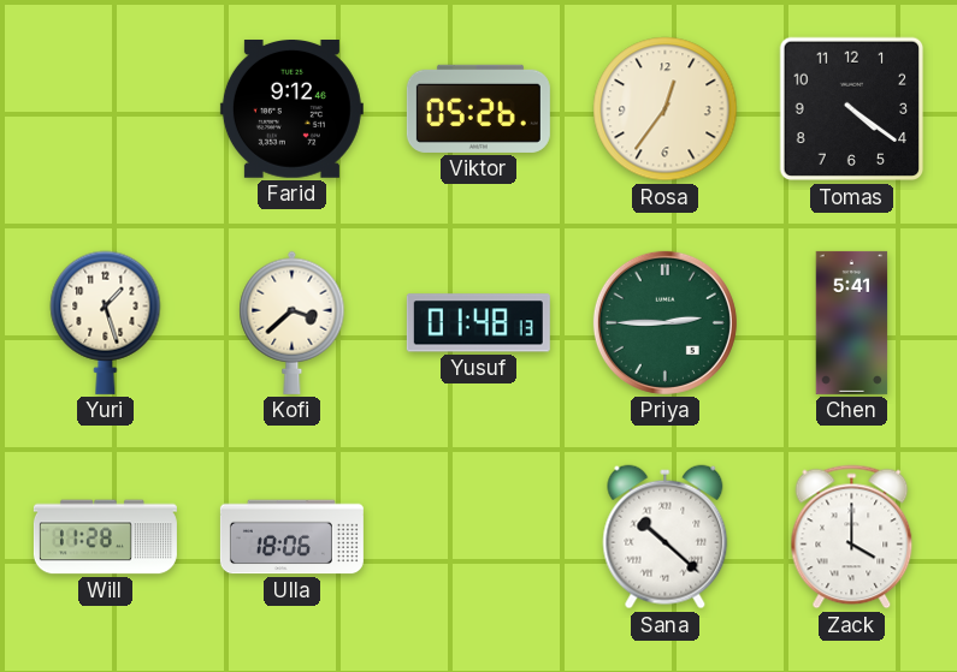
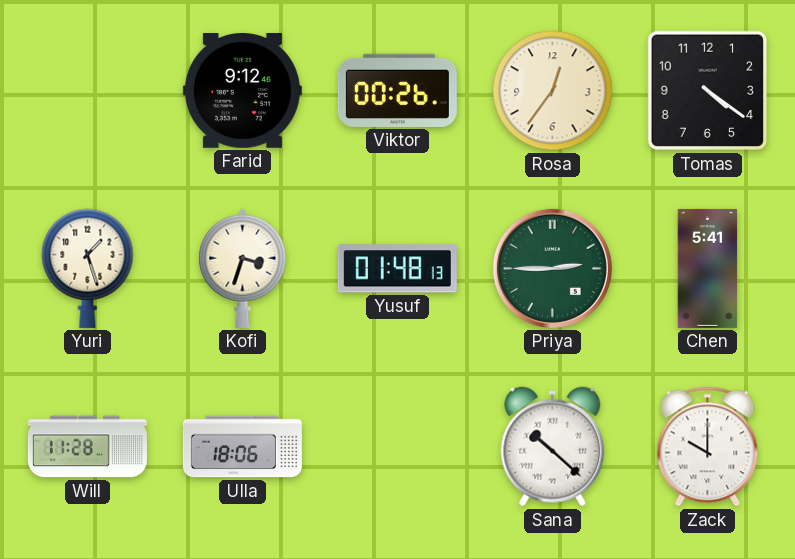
Viktor: 05:26 -> 00:26
Kofi: 3:38 -> 3:33
Zack: 4:00 -> 10:00
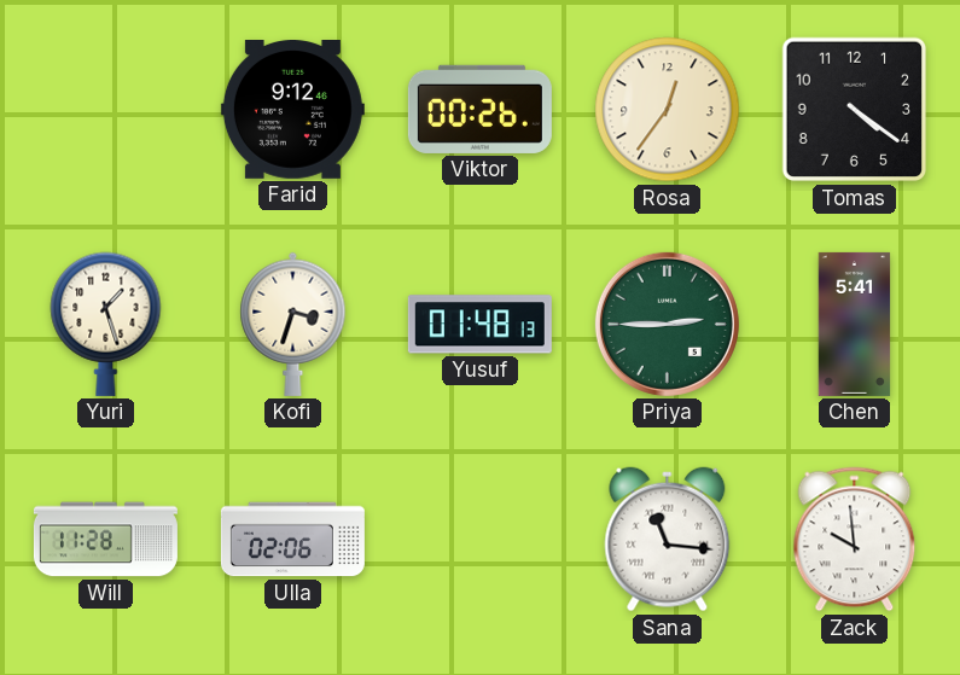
Ulla: 18:06 -> 02:06
Sana: 10:22 -> 11:16
Zack: 10:00 -> 9:59
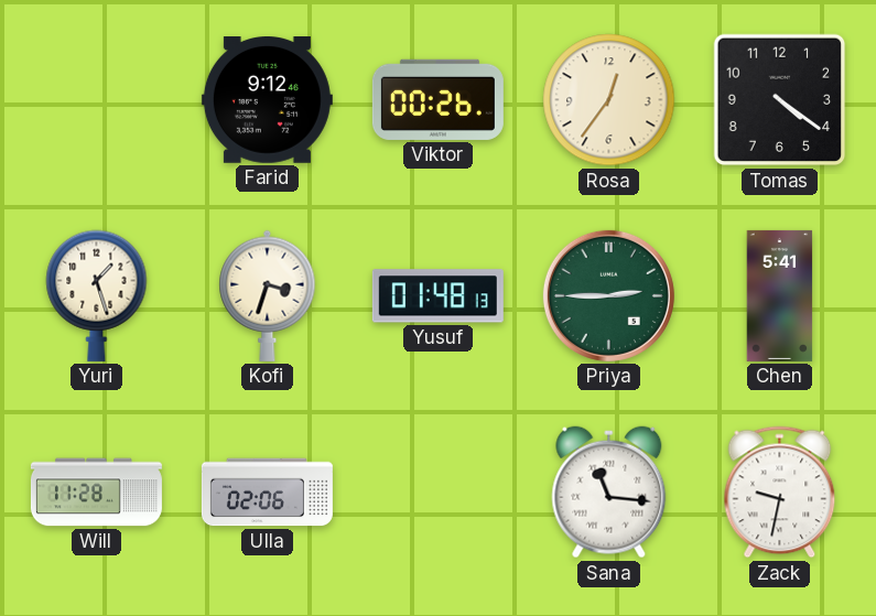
Zack: 9:59 -> 9:32
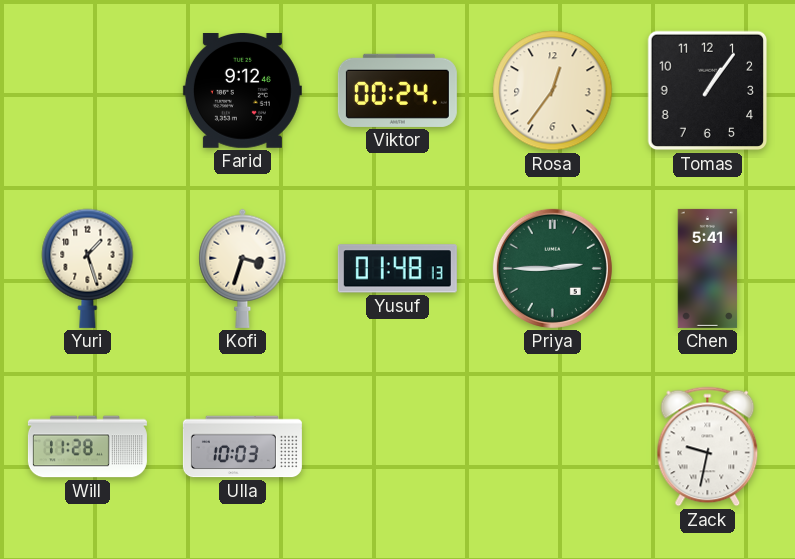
Viktor: 00:26 -> 00:24
Tomas: 4:21 -> 1:06
Ulla: 02:06 -> 10:03
Sana: 11:16 -> none
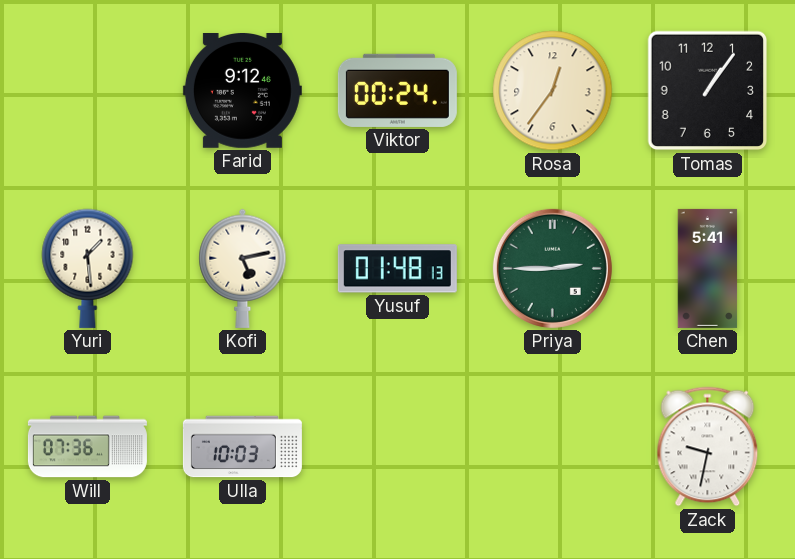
Yuri: 1:27 -> 1:29
Kofi: 3:33 -> 5:13
Will: 11:28 -> 07:36
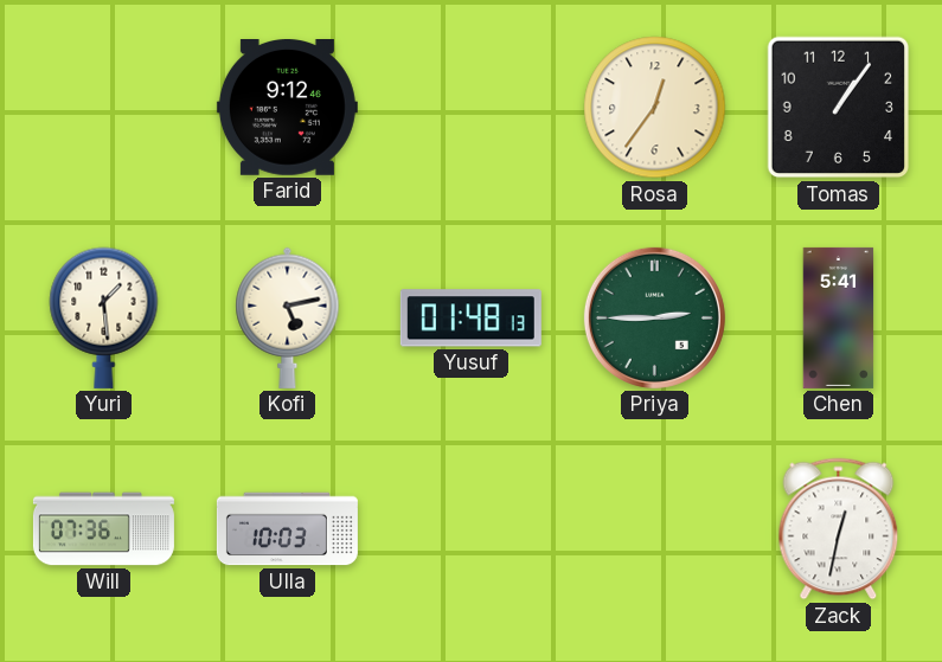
Viktor: 00:24 -> none
Zack: 9:32 -> 12:32
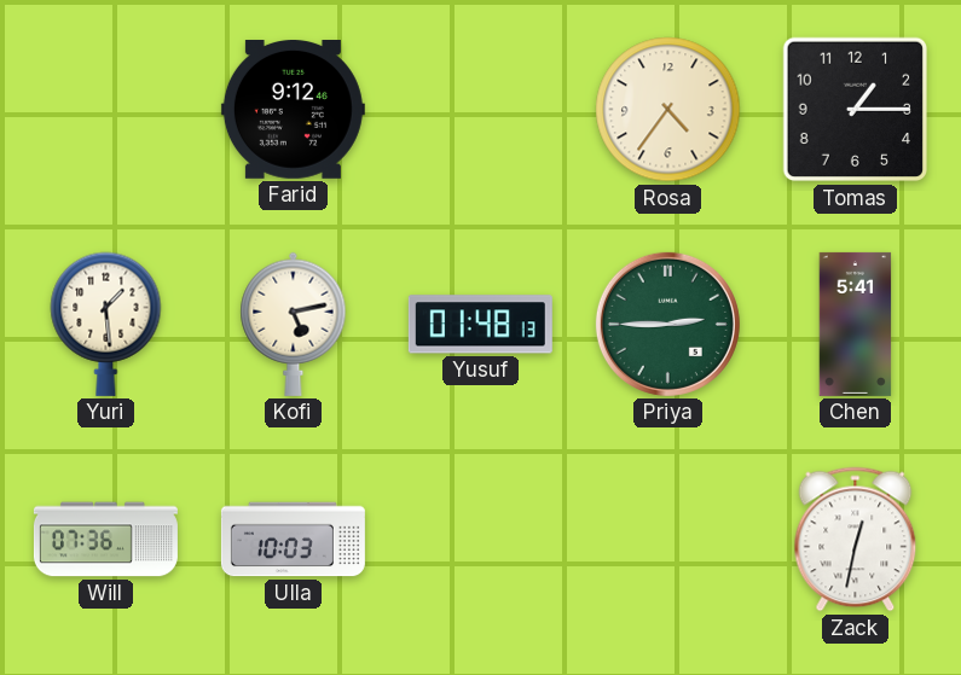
Rosa: 12:36 -> 4:36
Tomas: 1:06 -> 1:15
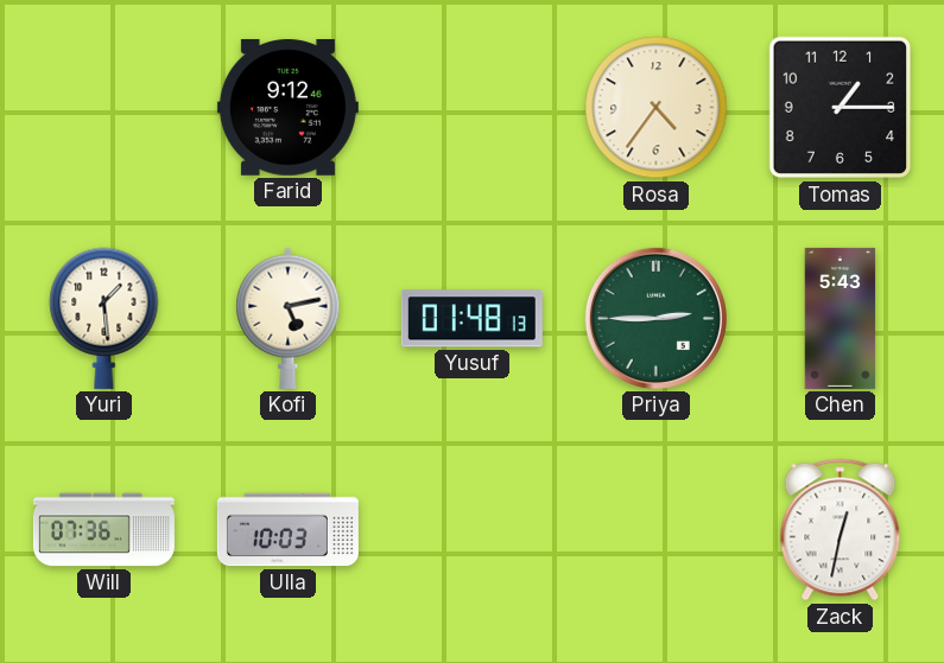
Chen: 5:41 -> 5:43
